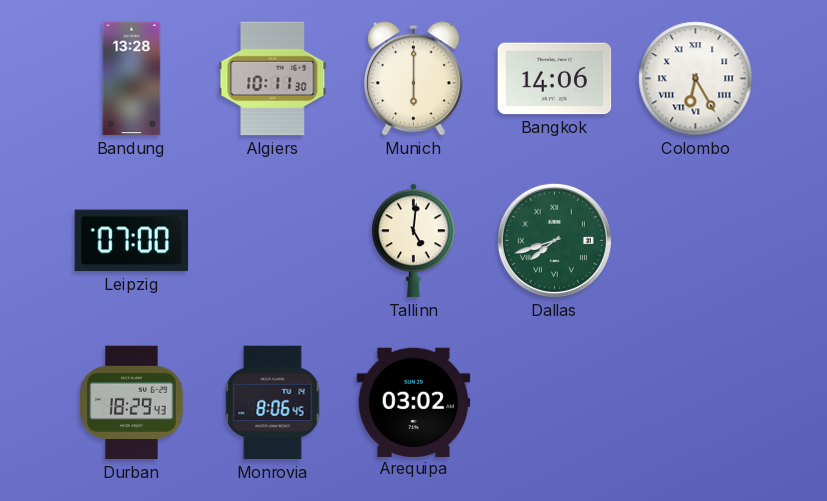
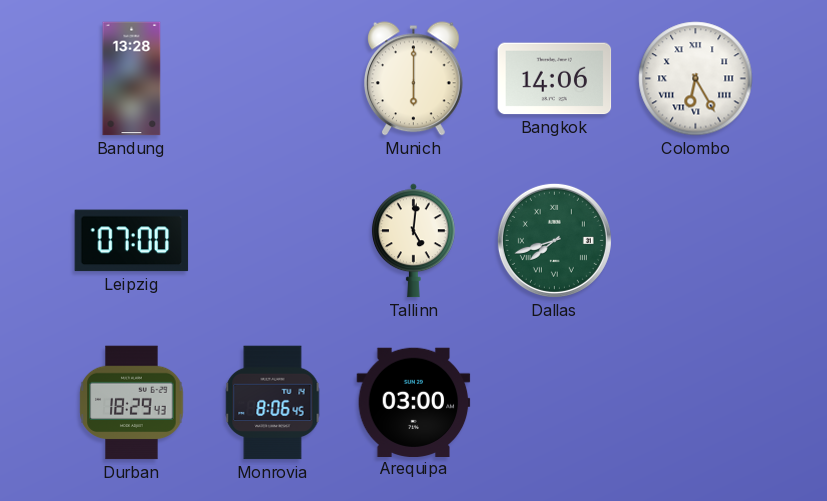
Algiers: 10:11 -> none
Arequipa: 03:02 -> 03:00
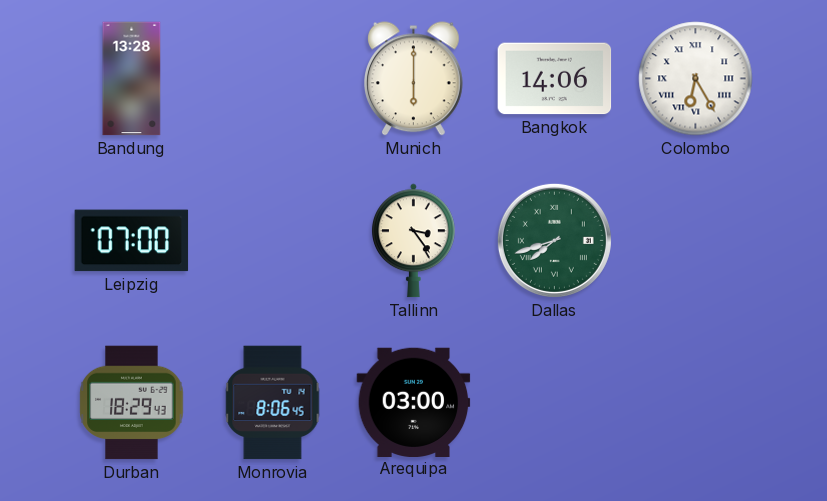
Tallinn: 5:01 -> 3:24
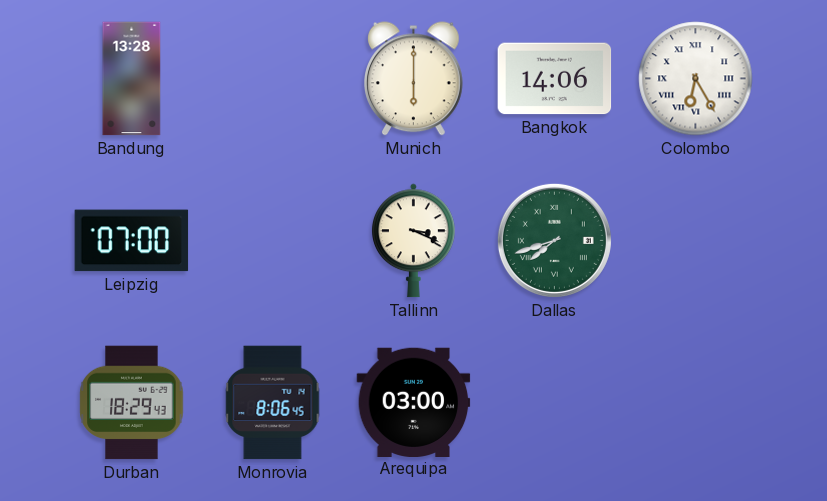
Tallinn: 3:24 -> 3:19
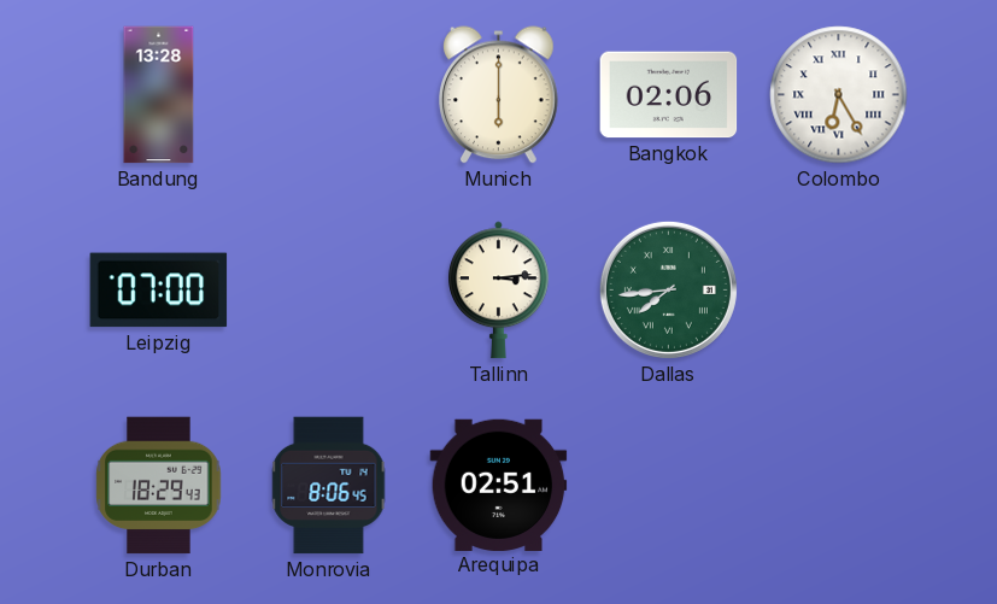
Bangkok: 14:06 -> 02:06
Tallinn: 3:19 -> 3:14
Dallas: 7:42 -> 7:44
Arequipa: 03:00 -> 02:51
